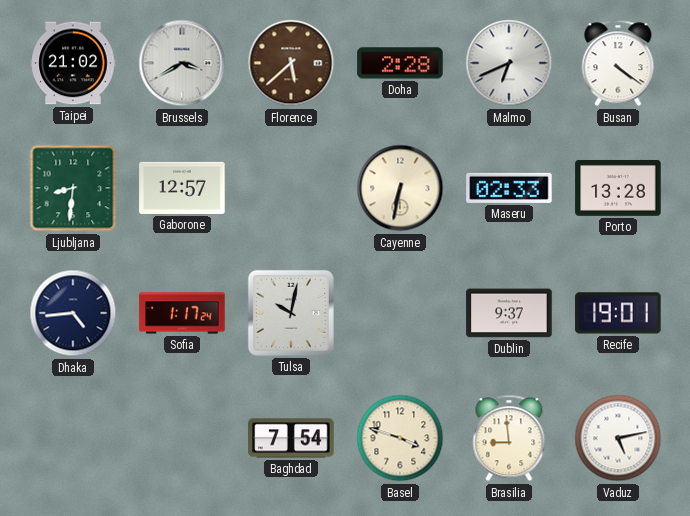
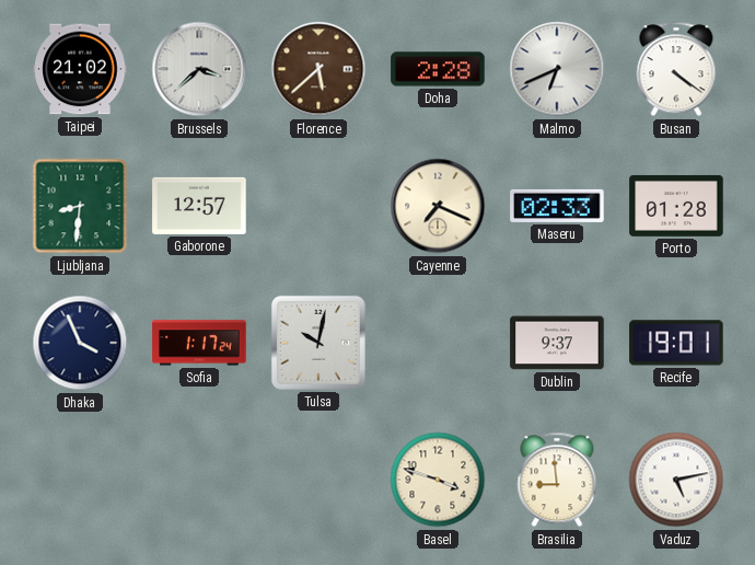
Brussels: 3:40 -> 3:38
Cayenne: 6:32 -> 7:19
Porto: 13:28 -> 01:28
Dhaka: 4:44 -> 3:56
Baghdad: 7:54 -> none
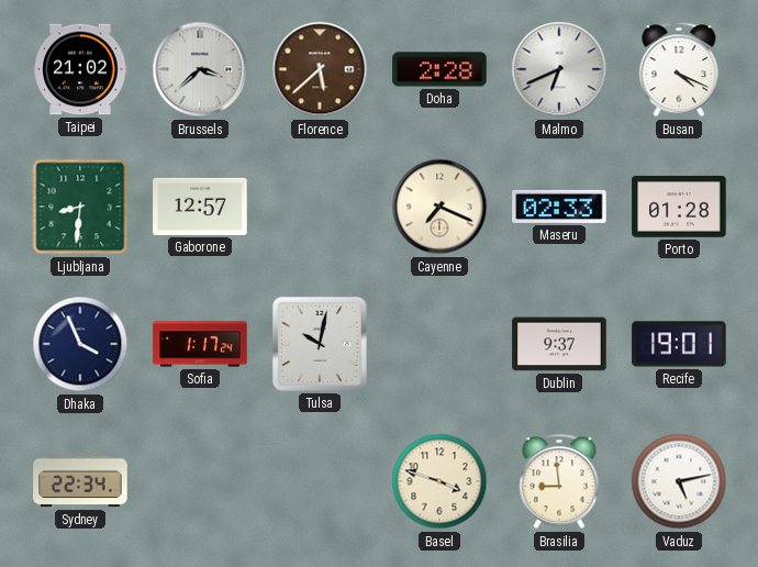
Busan: 4:21 -> 4:19
Sydney: none -> 22:34
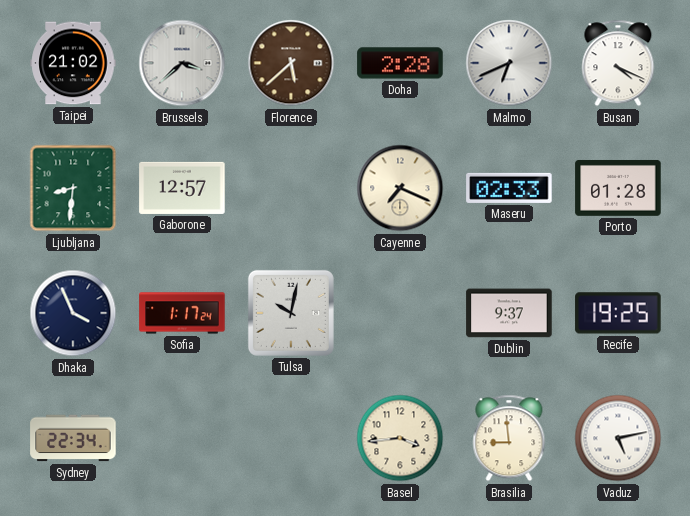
Recife: 19:01 -> 19:25
Basel: 3:48 -> 3:44
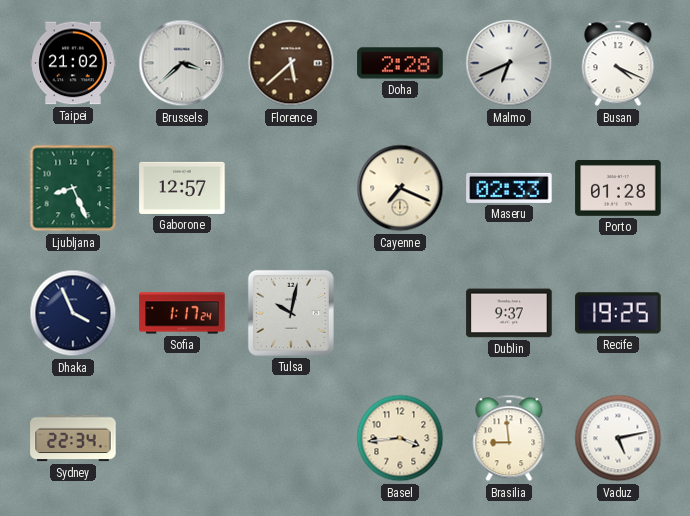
Ljubljana: 8:31 -> 8:26
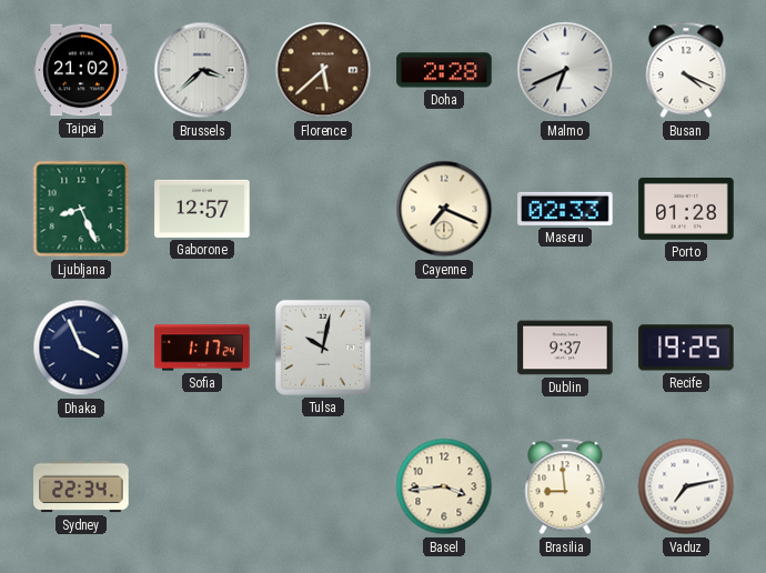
Vaduz: 5:13 -> 7:13
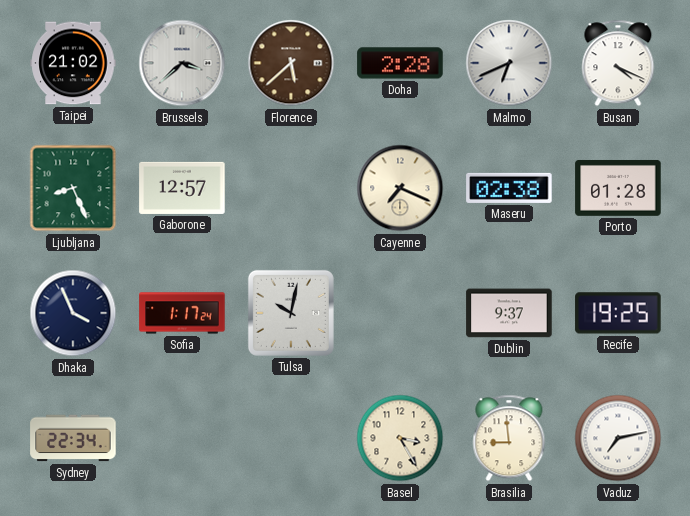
Maseru: 02:33 -> 02:38
Basel: 3:44 -> 3:25
